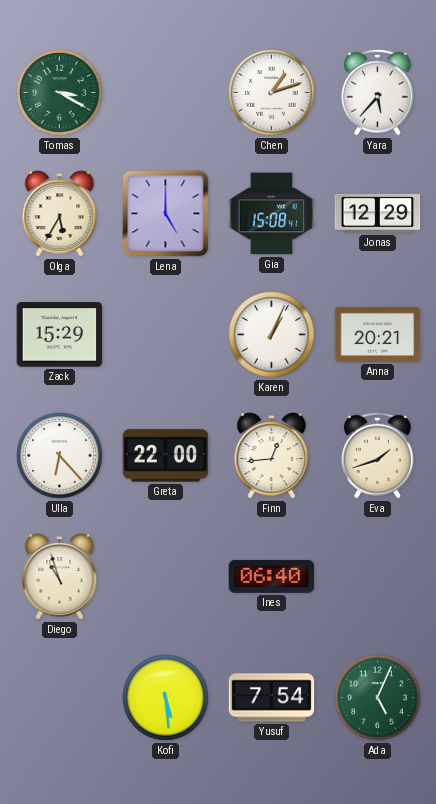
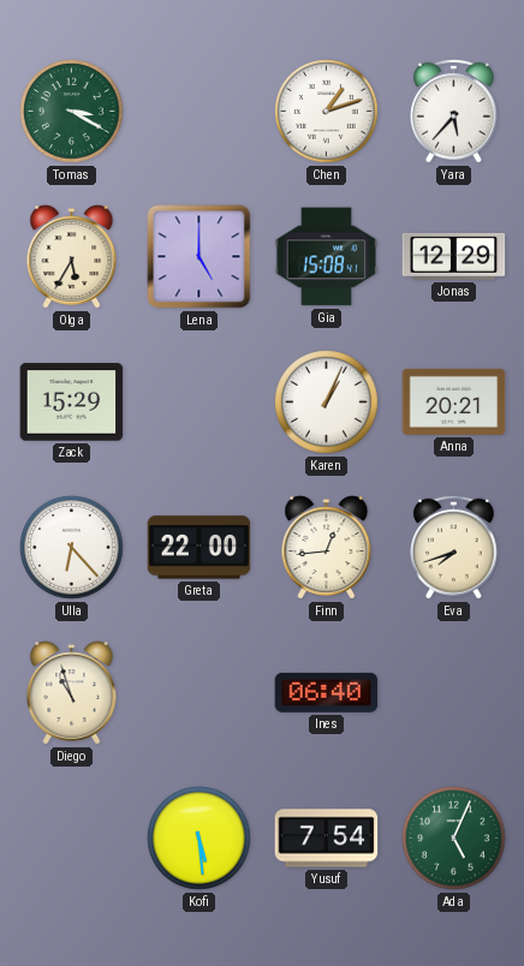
Eva: 1:42 -> 7:42
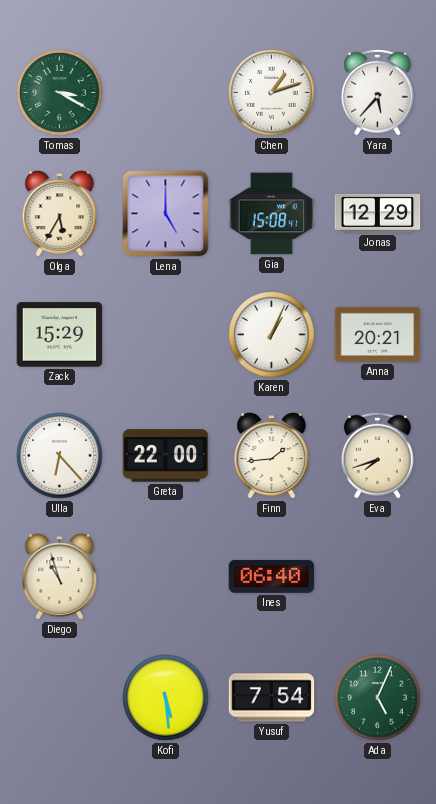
Finn: 12:44 -> 1:44
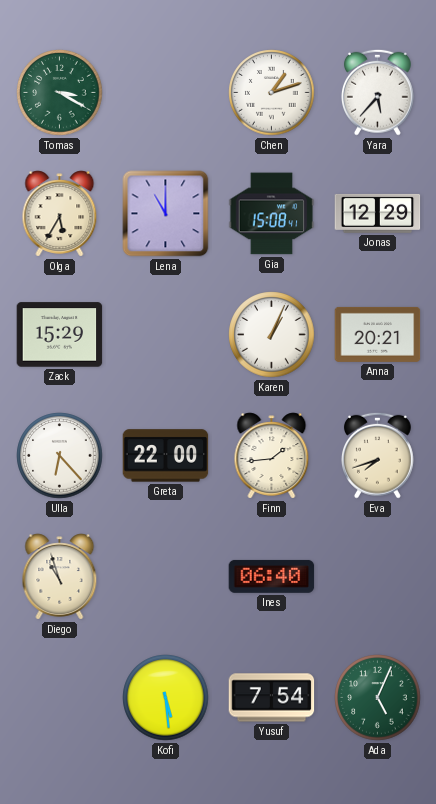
Lena: 5:00 -> 11:00
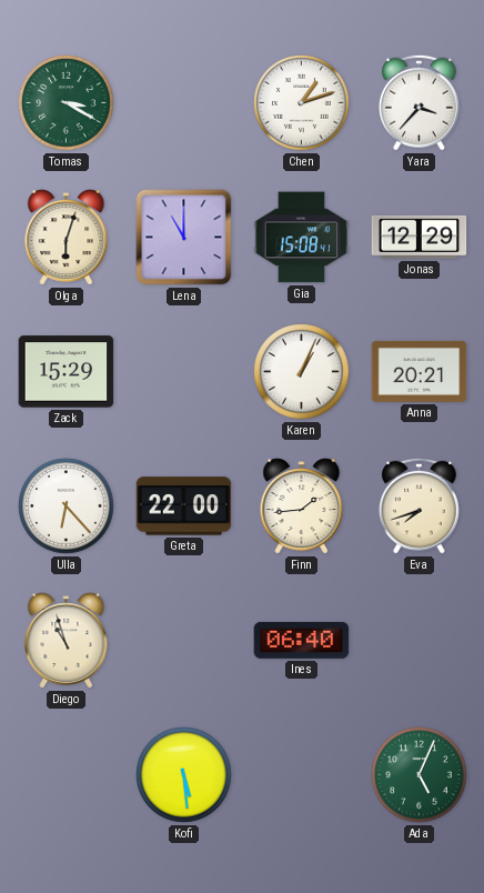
Yara: 5:37 -> 3:37
Olga: 5:35 -> 6:03
Yusuf: 7:54 -> none
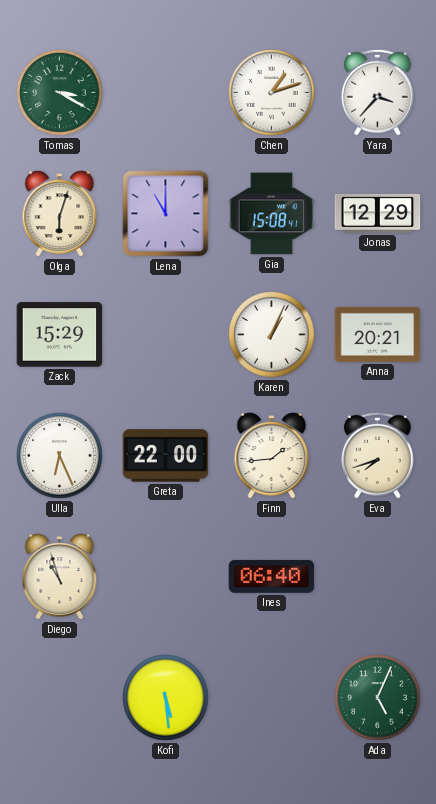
Ulla: 6:23 -> 6:26
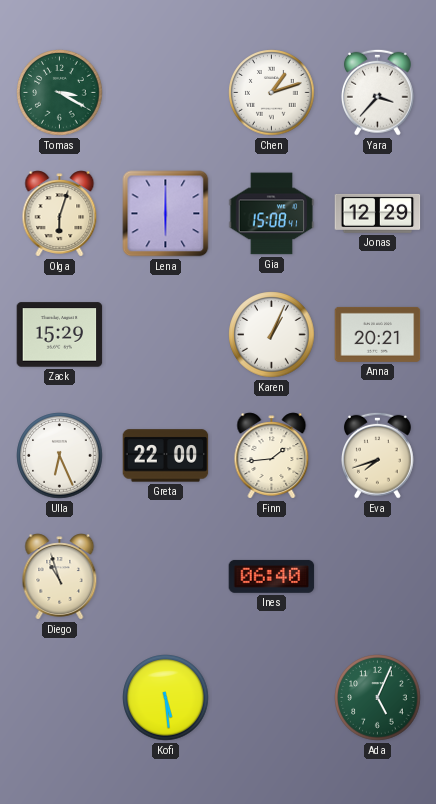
Lena: 11:00 -> 6:00
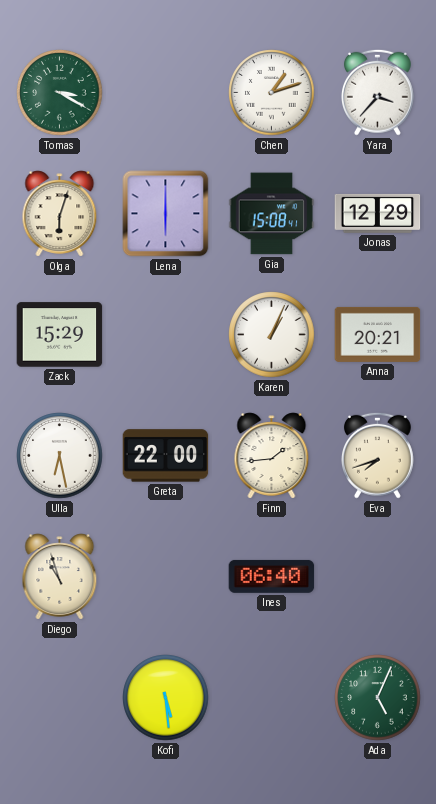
Ulla: 6:26 -> 6:28
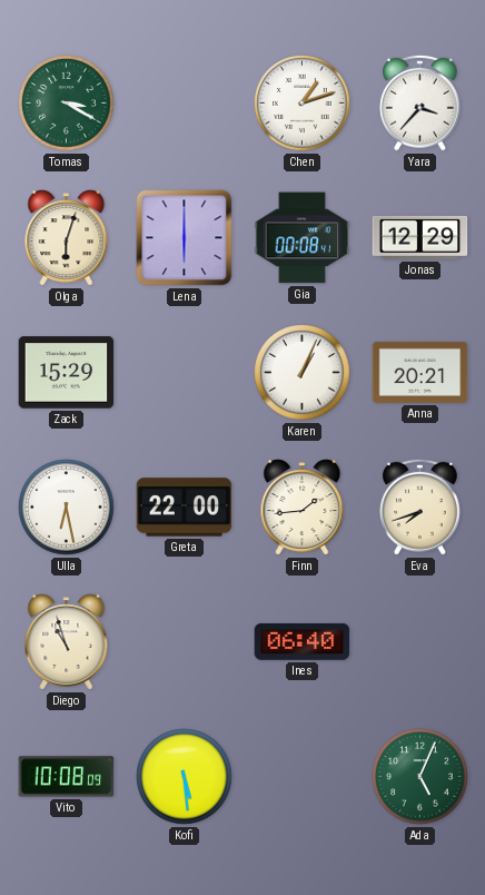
Gia: 15:08 -> 00:08
Vito: none -> 10:08
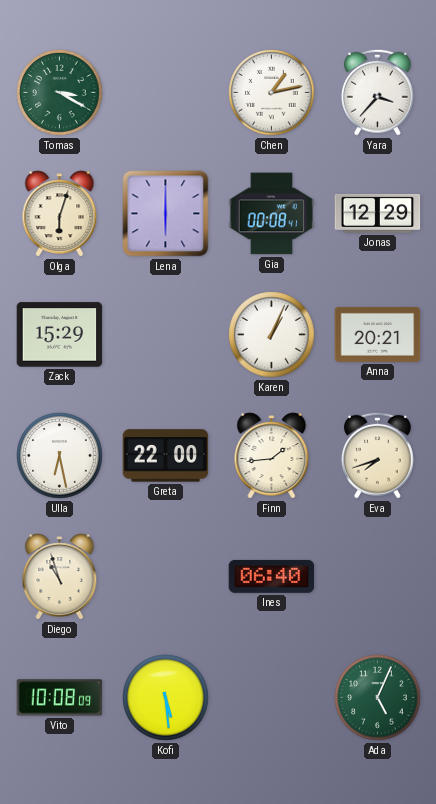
Chen: 1:12 -> 1:13
